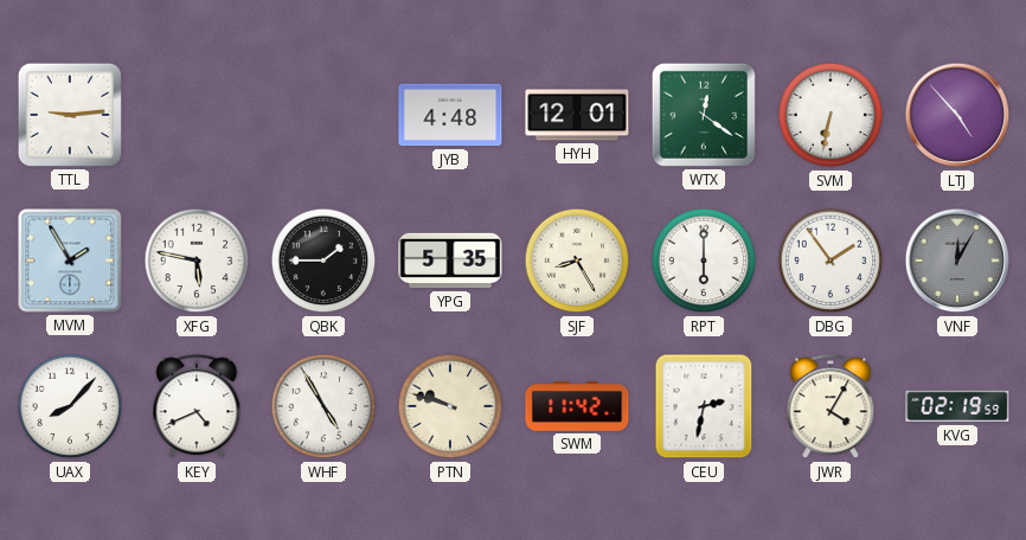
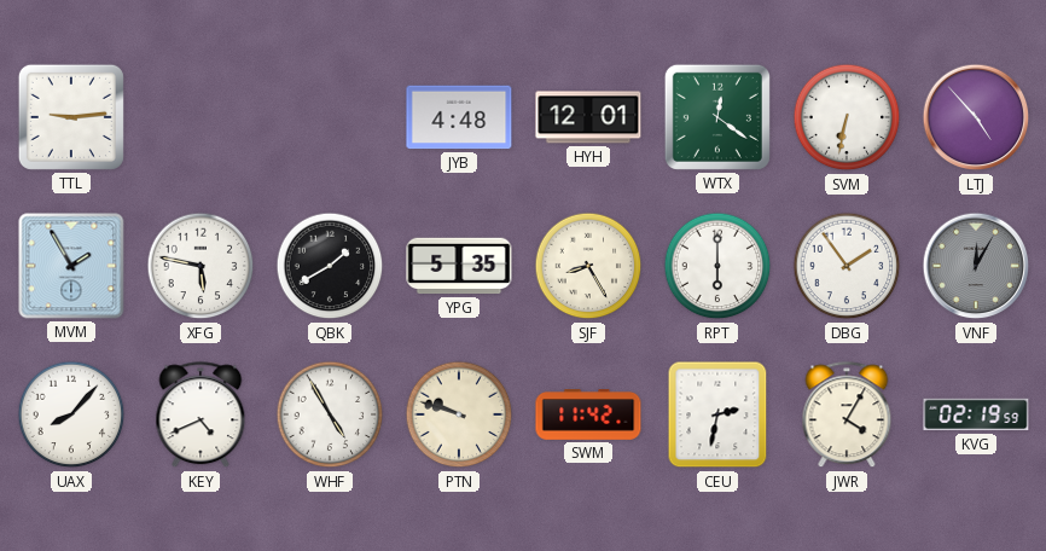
QBK: 1:45 -> 1:40
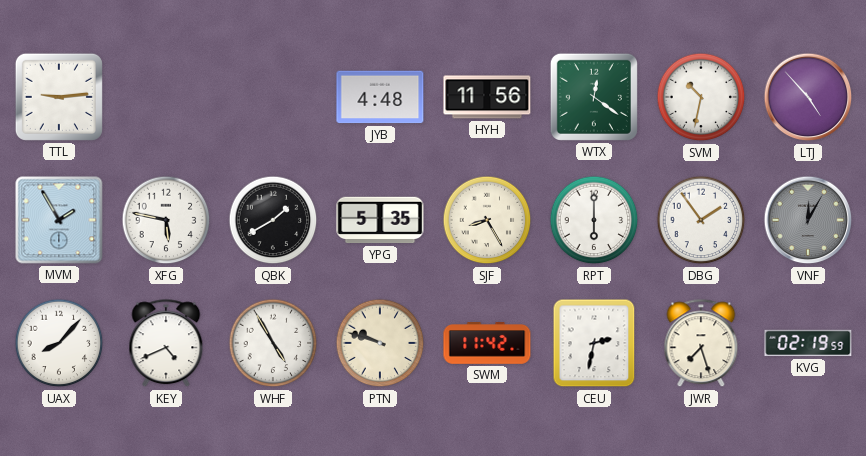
HYH: 12:01 -> 11:56
SVM: 6:32 -> 10:32
JWR: 4:05 -> 7:27
